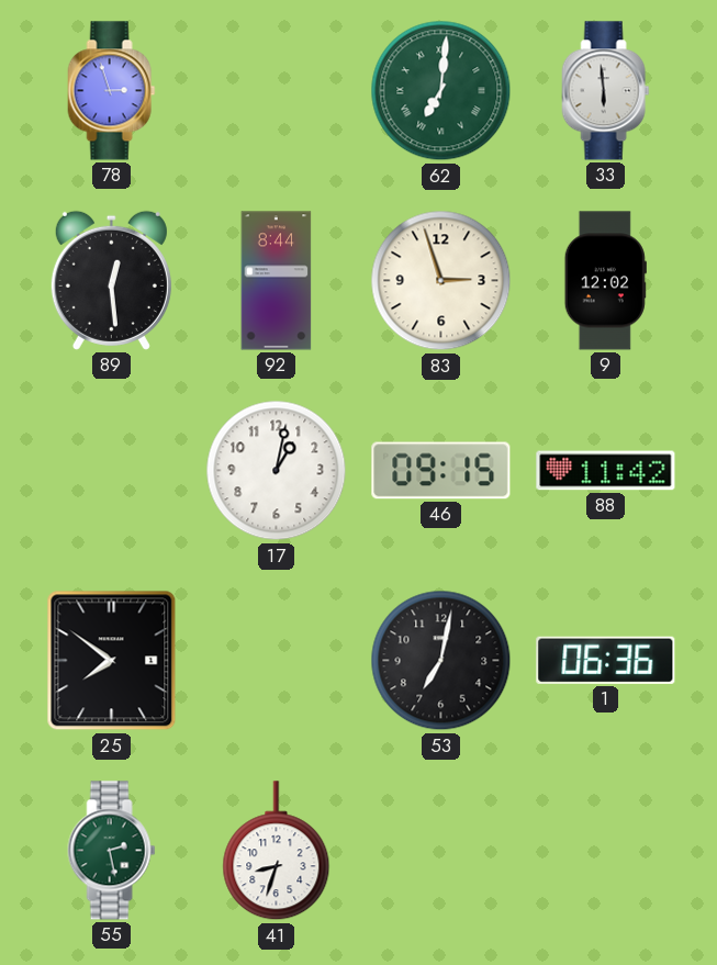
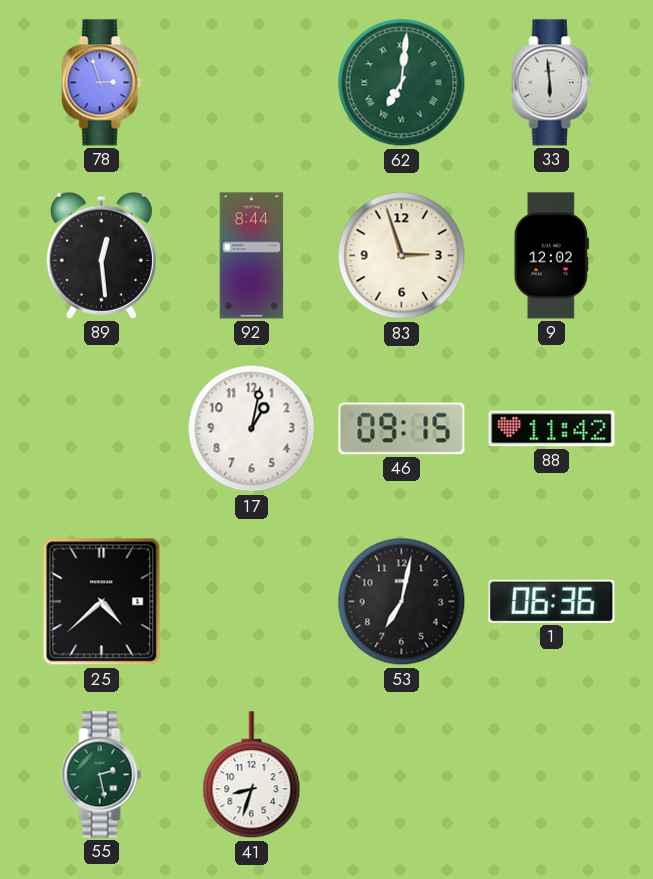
25: 7:51 -> 4:38
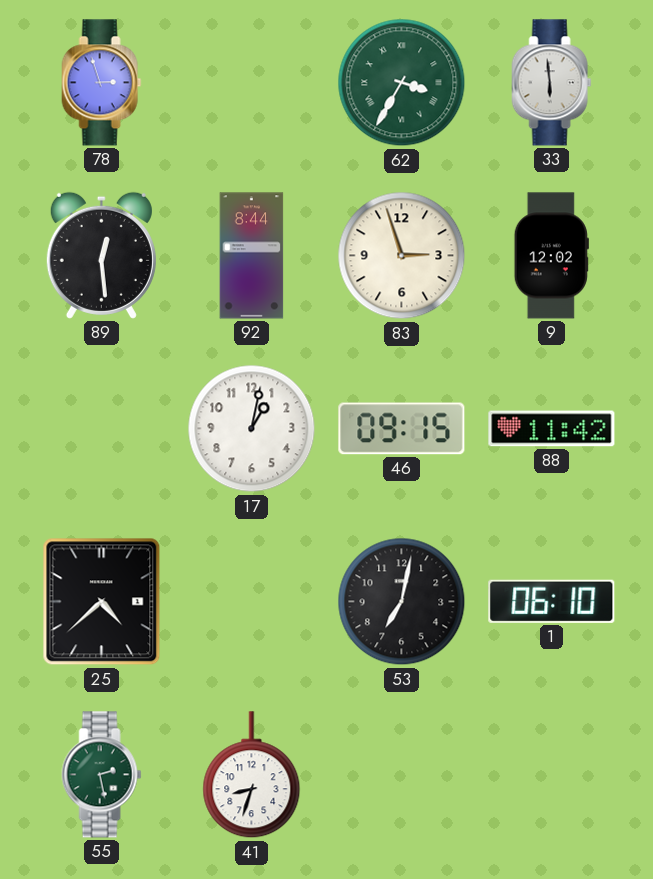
62: 7:01 -> 3:35
1: 06:36 -> 06:10
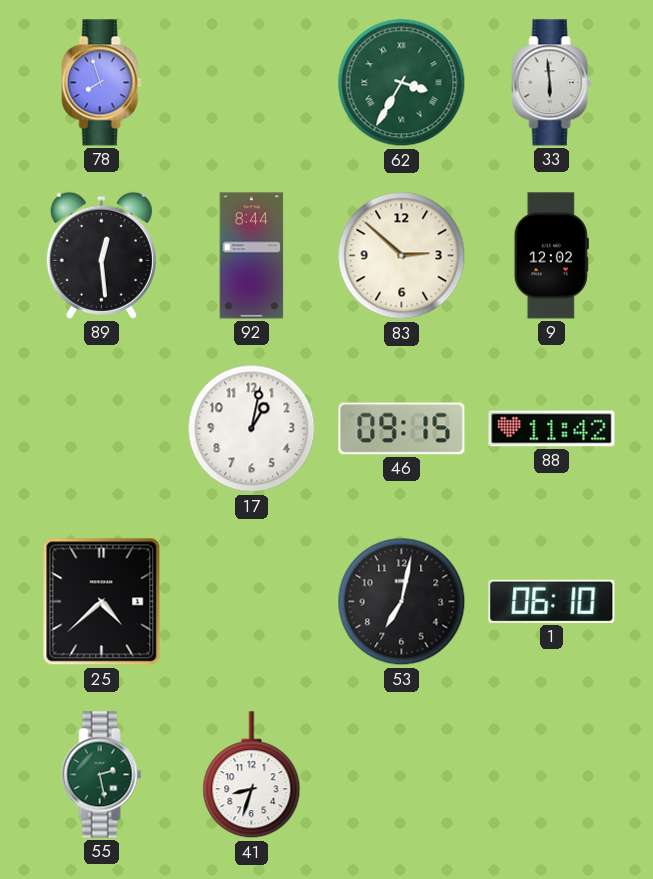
78: 2:57 -> 7:57
83: 2:57 -> 2:52
